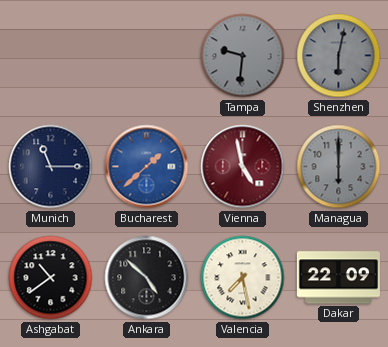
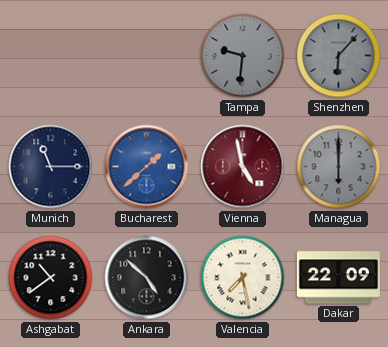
Shenzhen: 6:02 -> 6:07
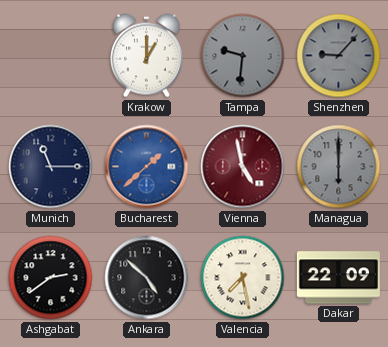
Krakow: none -> 1:00
Shenzhen: 6:07 -> 9:07
Ashgabat: 10:39 -> 2:39
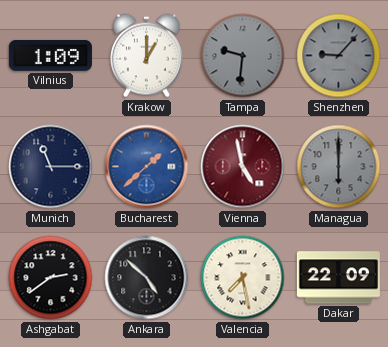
Vilnius: none -> 1:09
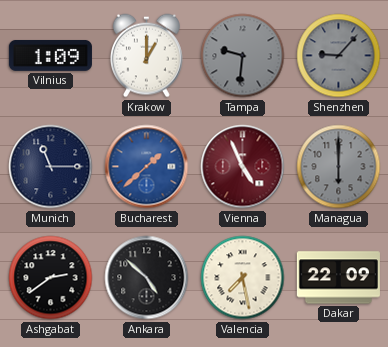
Vienna: 4:58 -> 4:56
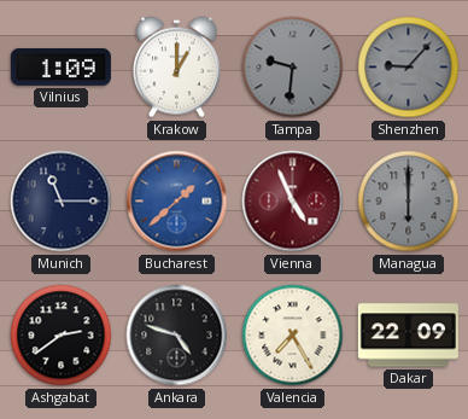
Ankara: 4:52 -> 4:48
Valencia: 7:28 -> 7:25
